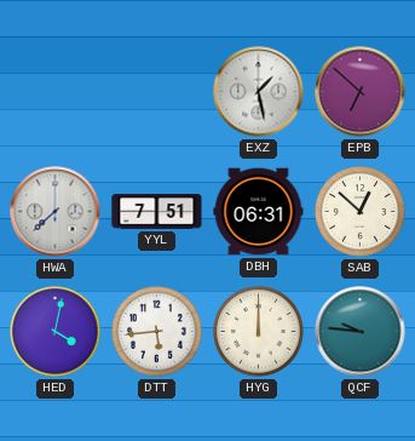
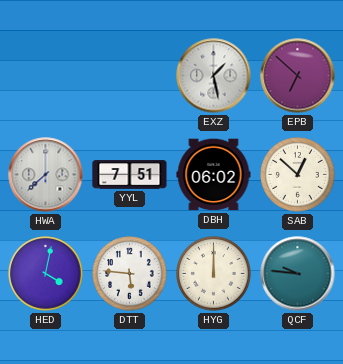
DBH: 06:31 -> 06:02
DTT: 5:44 -> 5:46
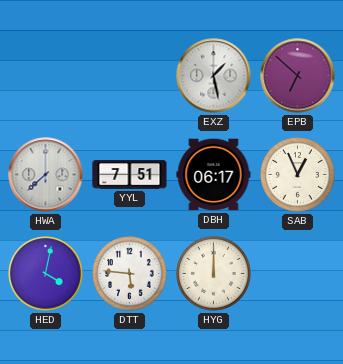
DBH: 06:02 -> 06:17
SAB: 12:52 -> 12:56
QCF: 9:46 -> none
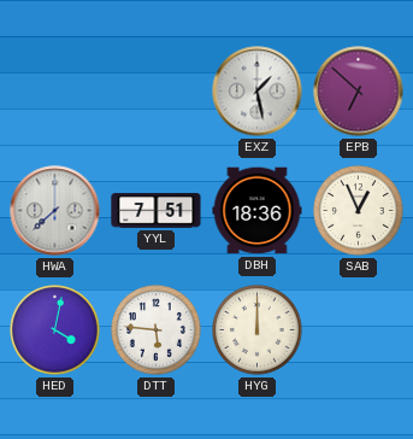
DBH: 06:17 -> 18:36
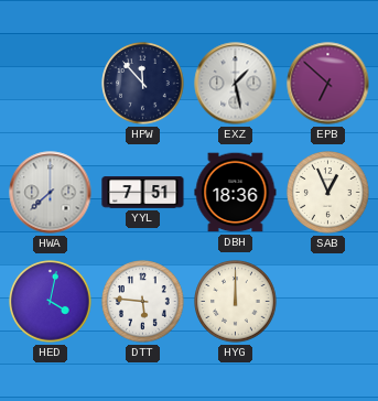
HPW: none -> 11:53
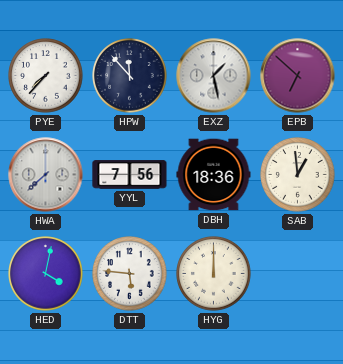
PYE: none -> 7:37
YYL: 7:51 -> 7:56
SAB: 12:56 -> 12:59
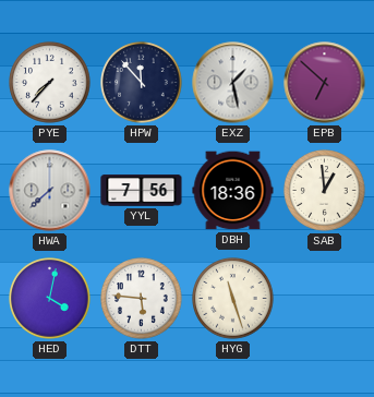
HYG: 12:00 -> 11:27
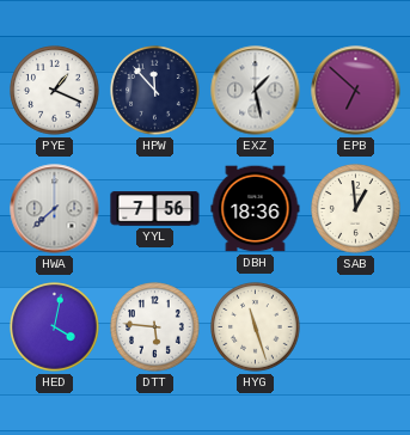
PYE: 7:37 -> 1:19
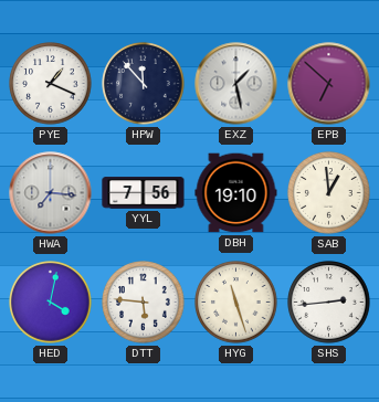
HWA: 7:38 -> 7:16
DBH: 18:36 -> 19:10
SHS: none -> 2:44
